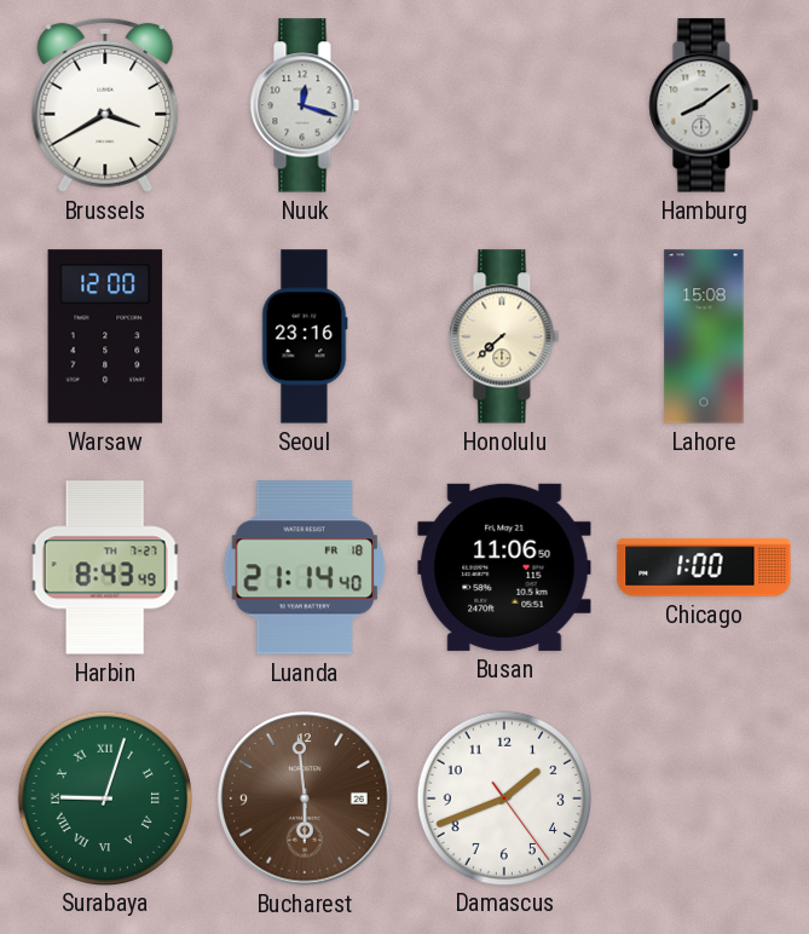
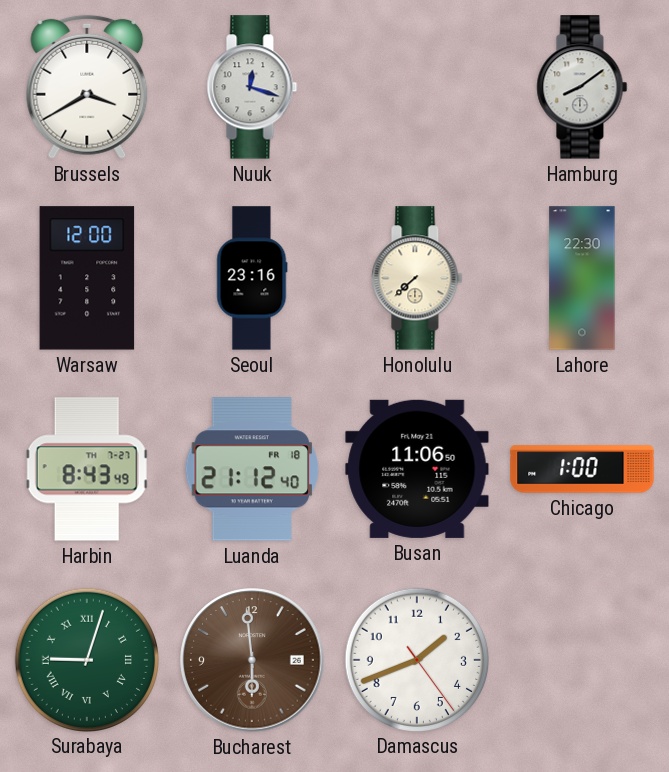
Lahore: 15:08 -> 22:30
Luanda: 21:14 -> 21:12
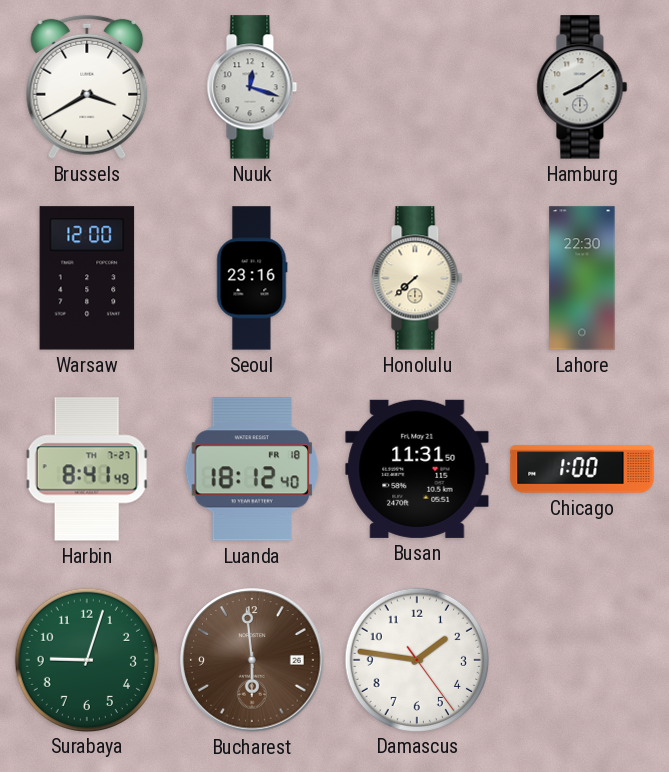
Harbin: 8:43 -> 8:41
Luanda: 21:12 -> 18:12
Busan: 11:06 -> 11:31
Surabaya numerals: Roman -> Arabic
Damascus: 1:41 -> 1:46
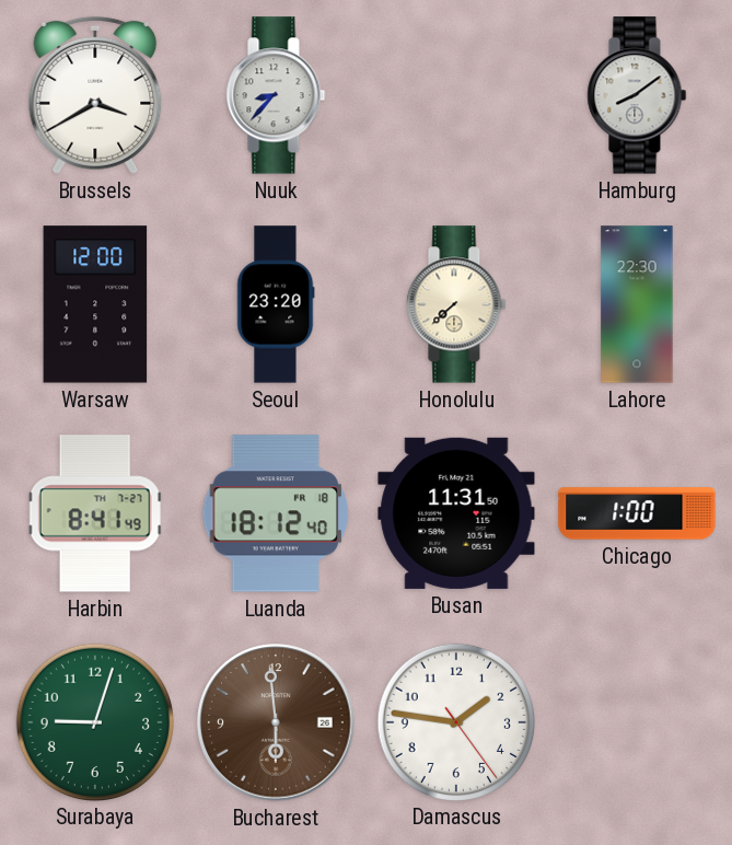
Nuuk: 12:18 -> 8:37
Seoul: 23:16 -> 23:20
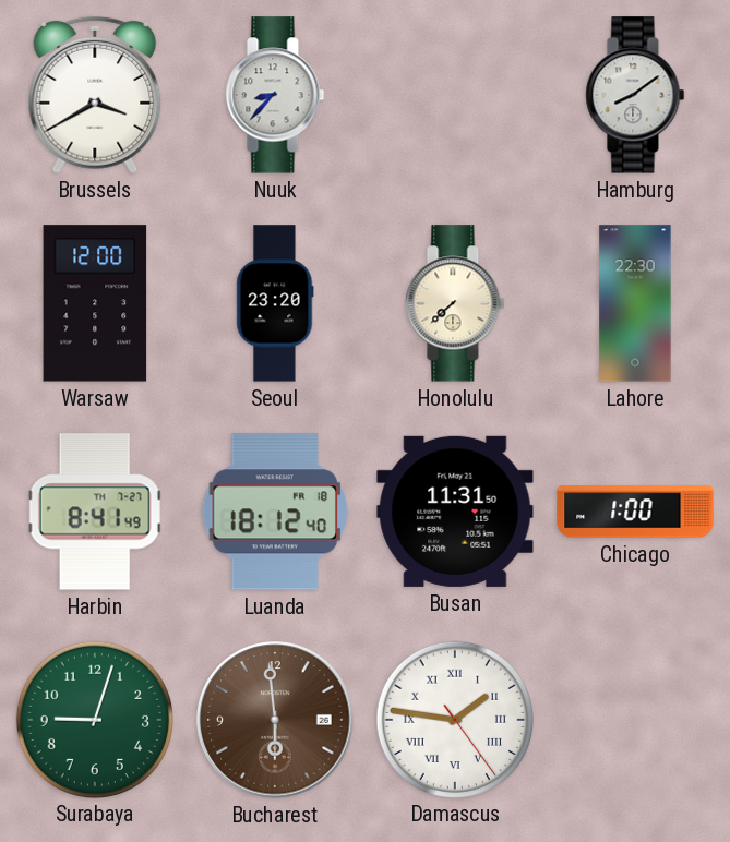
Damascus numerals: Arabic -> Roman
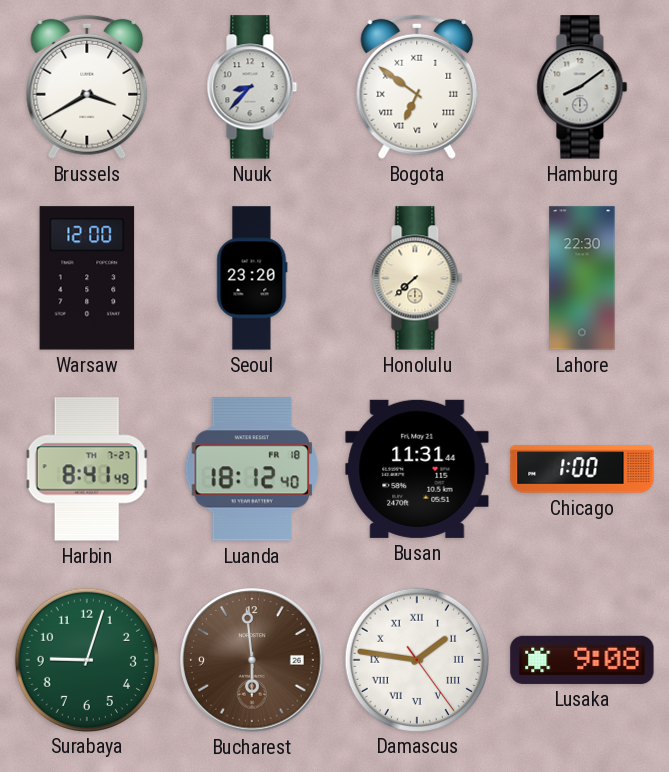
Bogota: none -> 6:51
Busan: 11:31:50 -> 11:31:44
Lusaka: none -> 9:08
